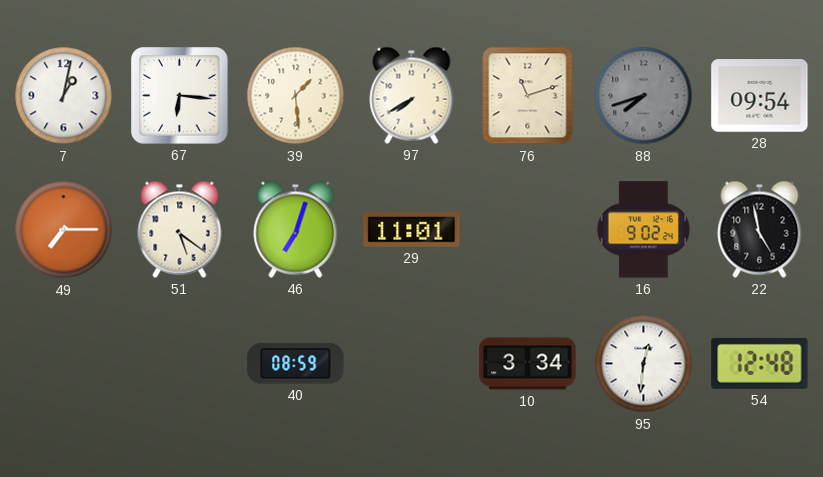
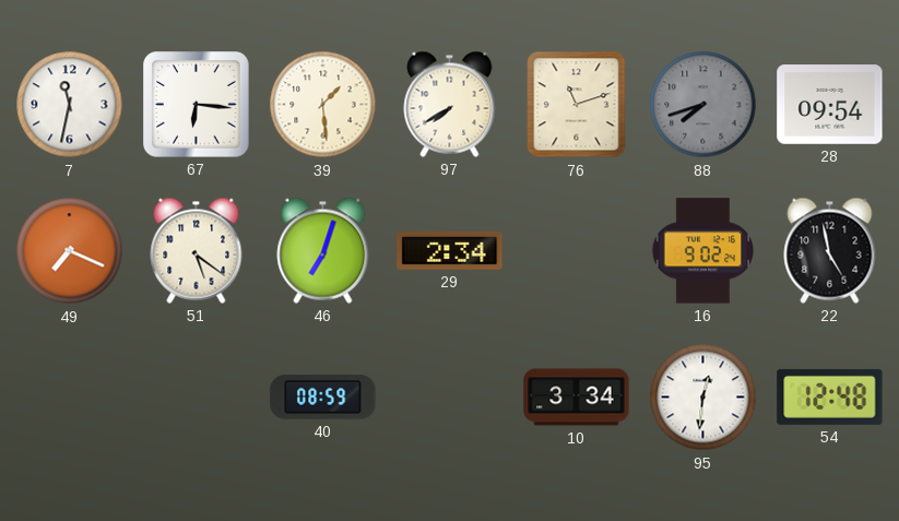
7: 1:02 -> 11:32
49: 7:15 -> 7:19
29: 11:01 -> 2:34
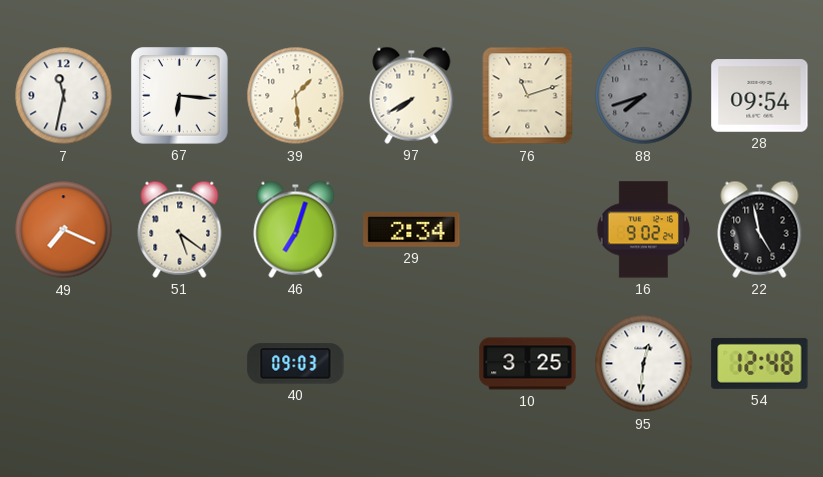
40: 08:59 -> 09:03
10: 3:34 -> 3:25
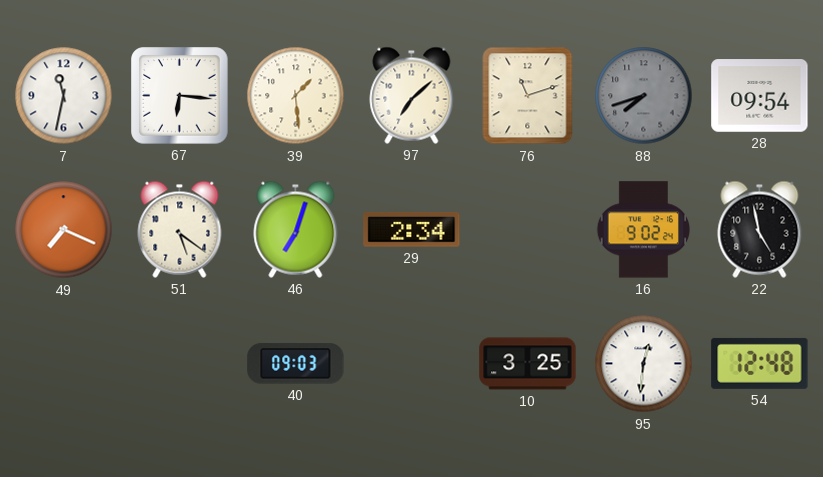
97: 7:40 -> 7:08
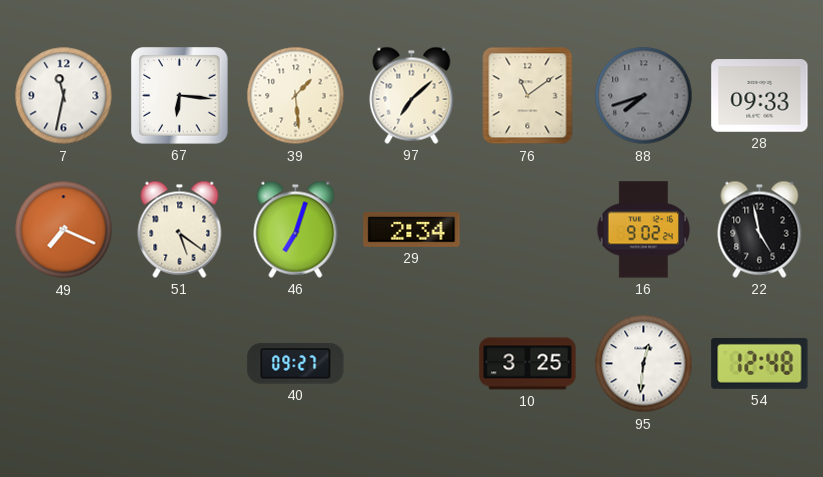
76: 11:12 -> 11:09
28: 09:54 -> 09:33
40: 09:03 -> 09:27
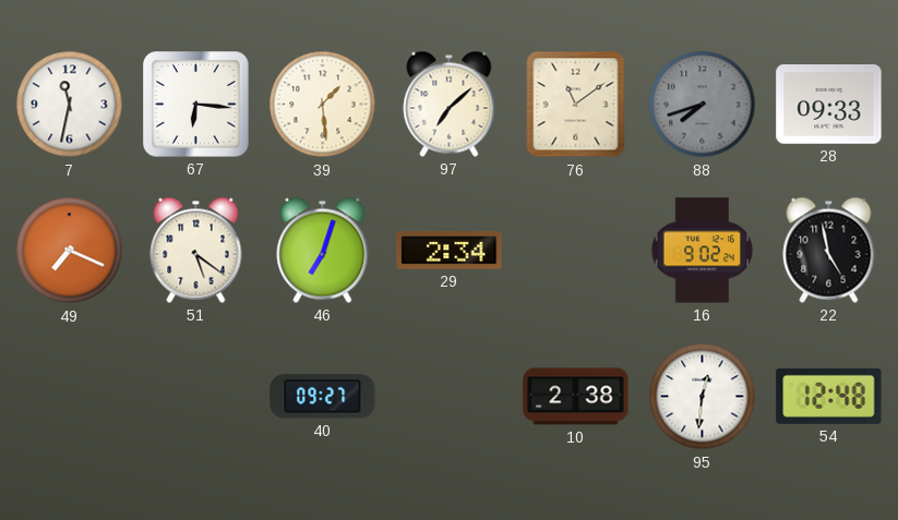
10: 3:25 -> 2:38
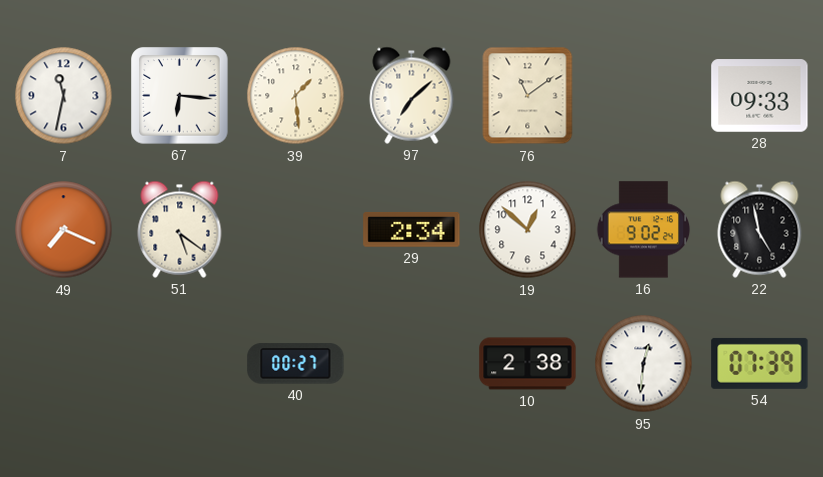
88: 7:42 -> none
46: 7:03 -> none
19: none -> 12:52
40: 09:27 -> 00:27
54: 12:48 -> 07:39
